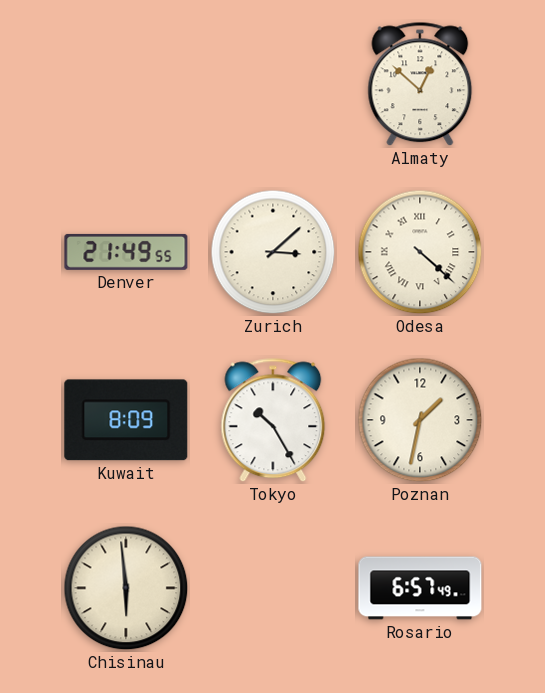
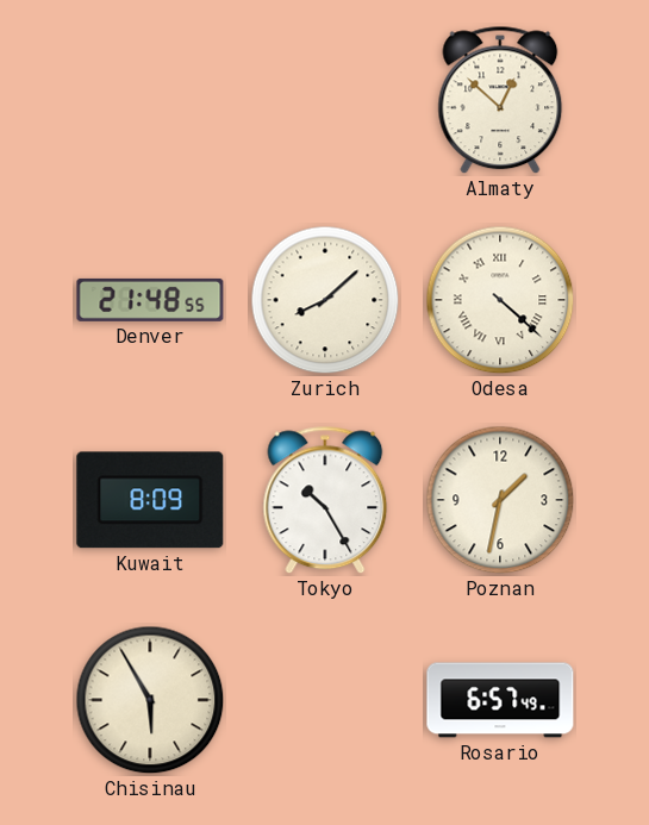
Denver: 21:49 -> 21:48
Zurich: 3:08 -> 8:08
Chisinau: 5:59 -> 5:55
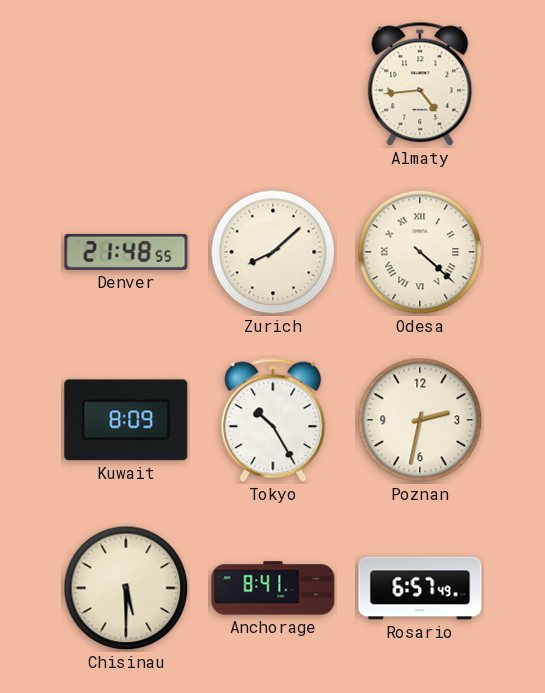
Almaty: 12:52 -> 4:44
Poznan: 1:32 -> 2:32
Chisinau: 5:55 -> 5:30
Anchorage: none -> 8:41
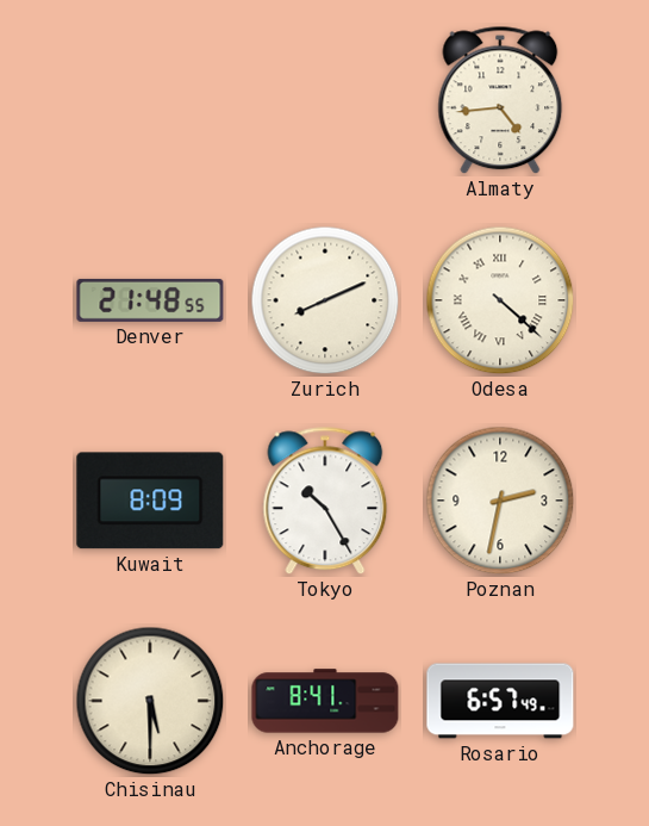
Zurich: 8:08 -> 8:11
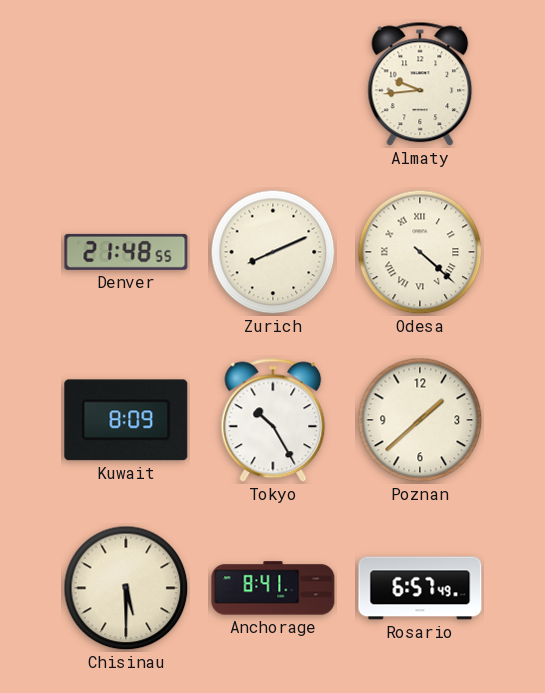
Almaty: 4:44 -> 9:44
Poznan: 2:32 -> 1:38
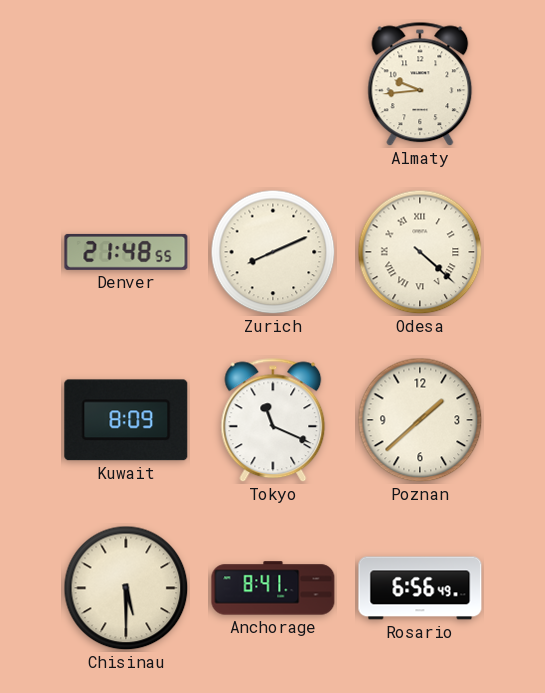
Tokyo: 10:25 -> 11:19
Rosario: 6:57 -> 6:56
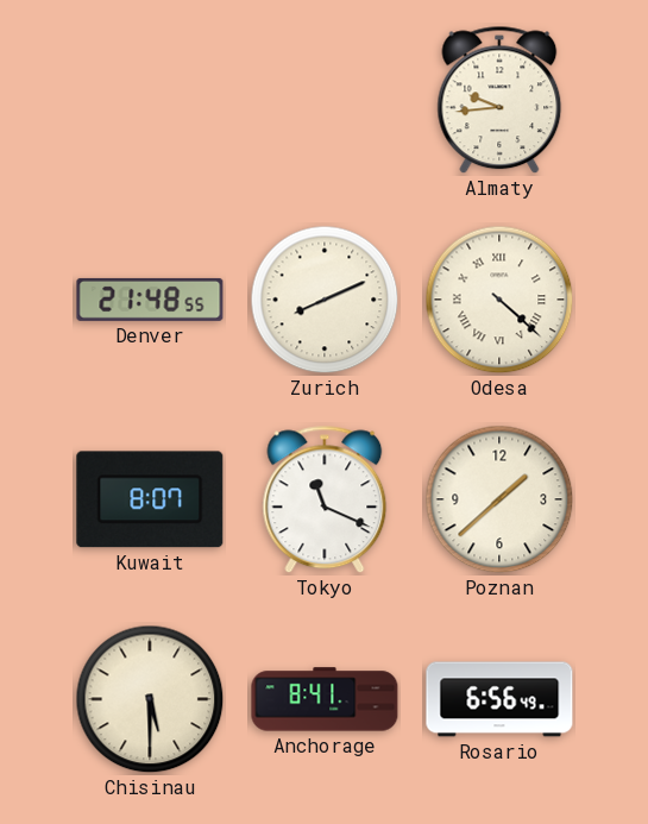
Kuwait: 8:09 -> 8:07
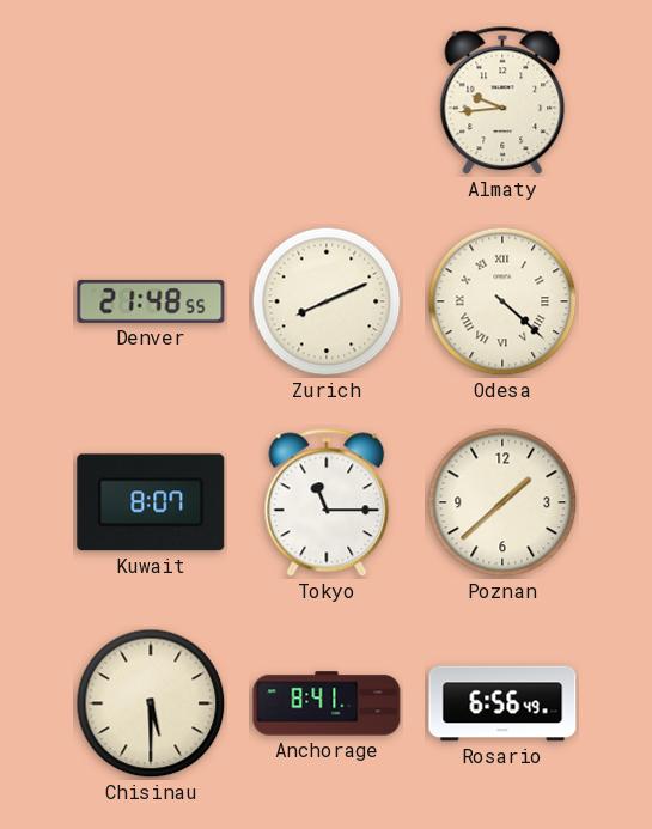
Tokyo: 11:19 -> 11:15
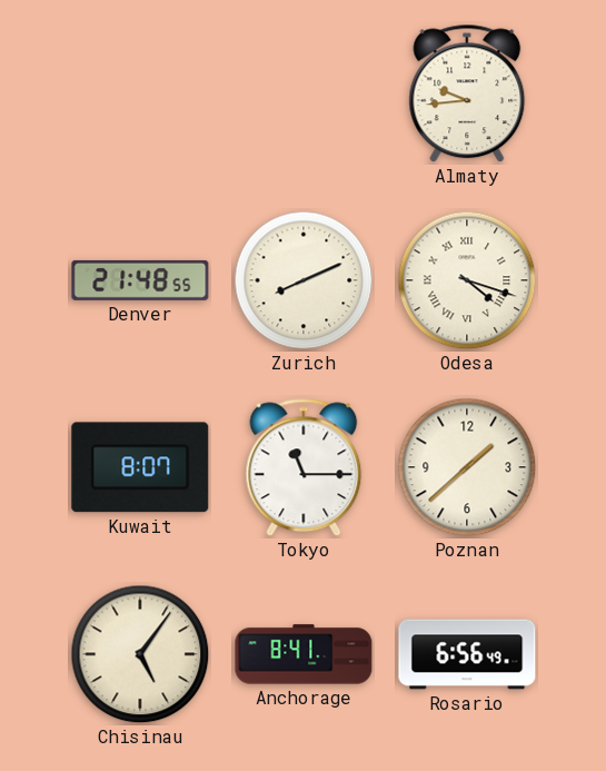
Odesa: 4:22 -> 4:18
Chisinau: 5:30 -> 5:06
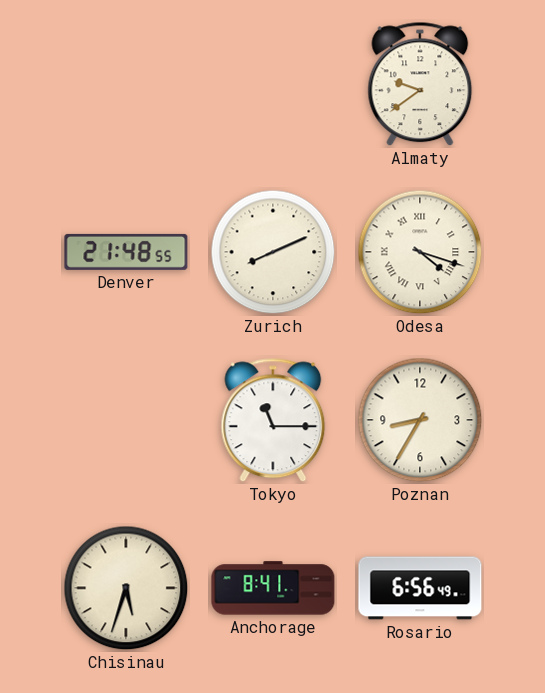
Almaty: 9:44 -> 9:39
Kuwait: 8:07 -> none
Poznan: 1:38 -> 8:35
Chisinau: 5:06 -> 5:33
